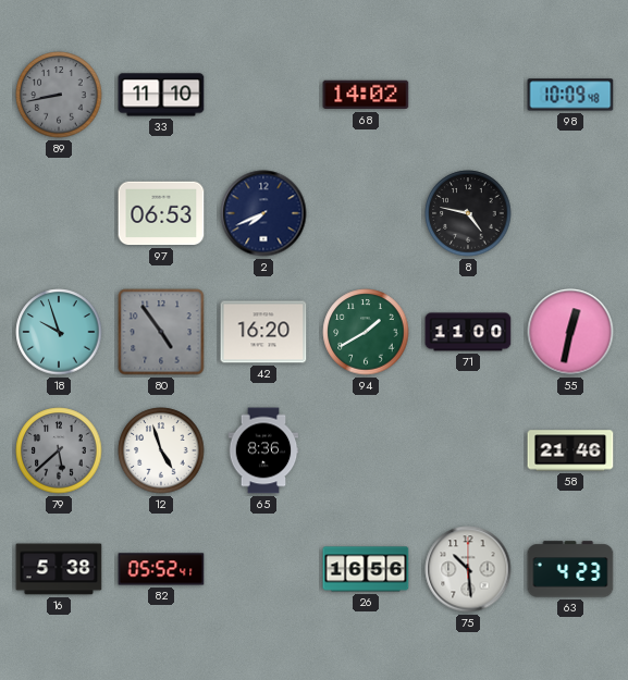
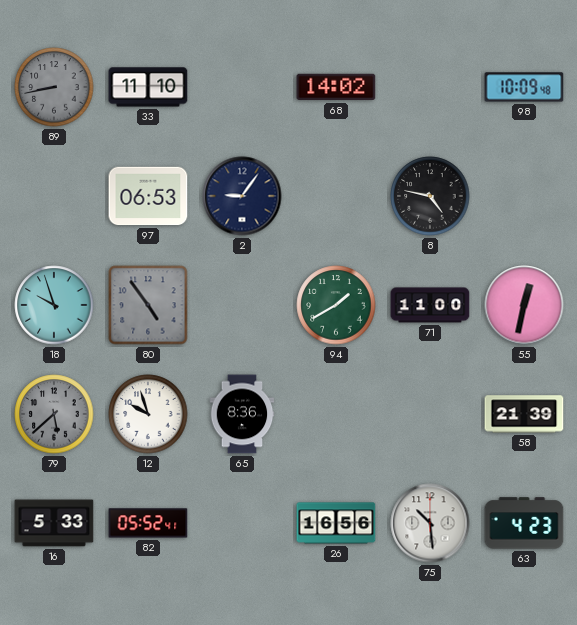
2: 7:41 -> 9:06
42: 16:20 -> none
12: 4:57 -> 9:57
58: 21:46 -> 21:39
16: 5:38 -> 5:33
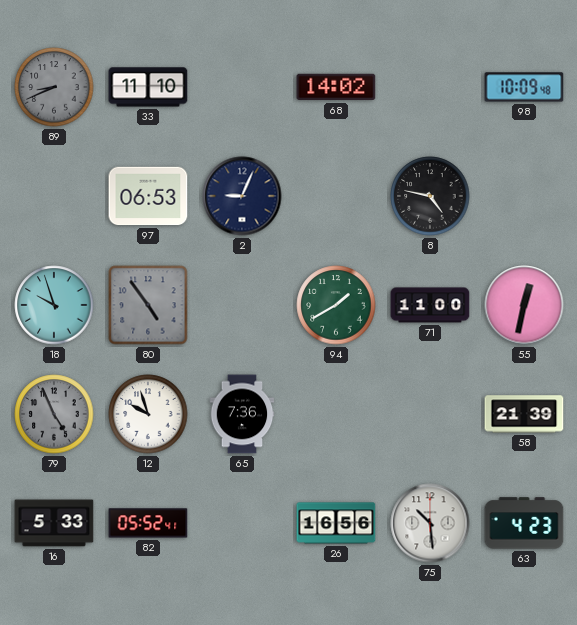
89: 8:43 -> 8:41
2: 9:06 -> 9:04
79: 5:38 -> 4:56
65: 8:36 -> 7:36
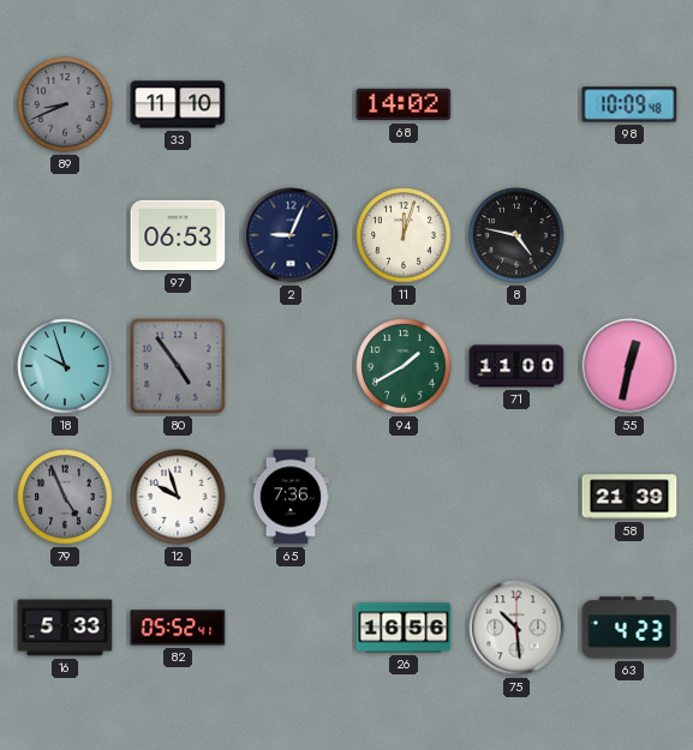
11: none -> 12:03
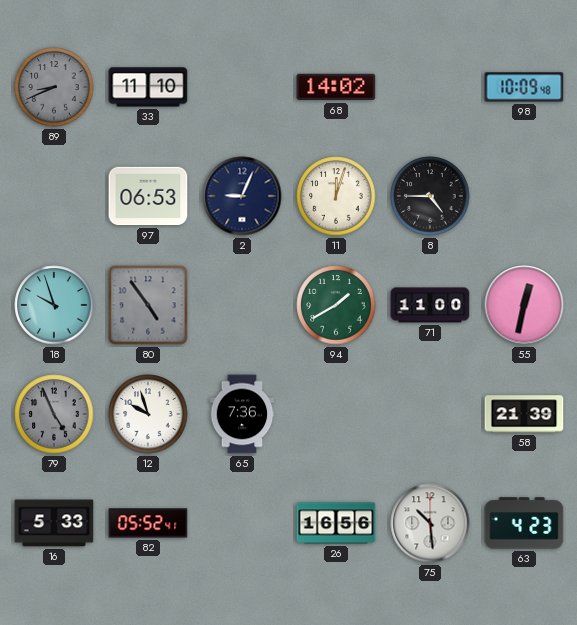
8: 4:47 -> 4:45
